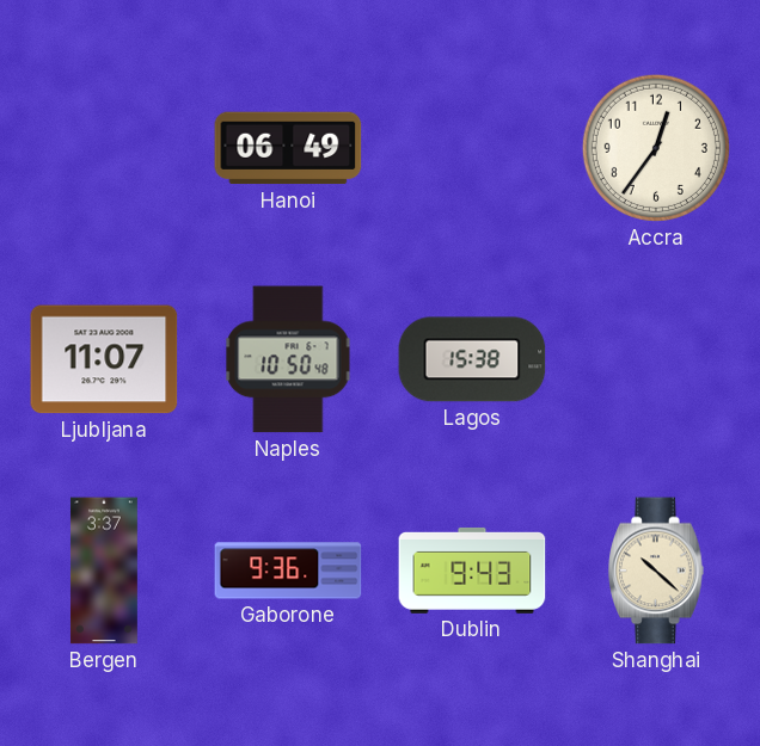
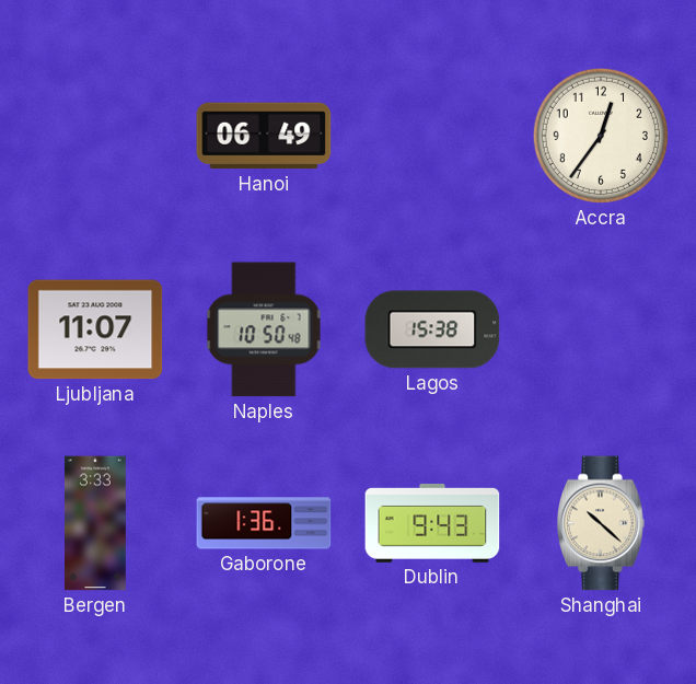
Bergen: 3:37 -> 3:33
Gaborone: 9:36 -> 1:36
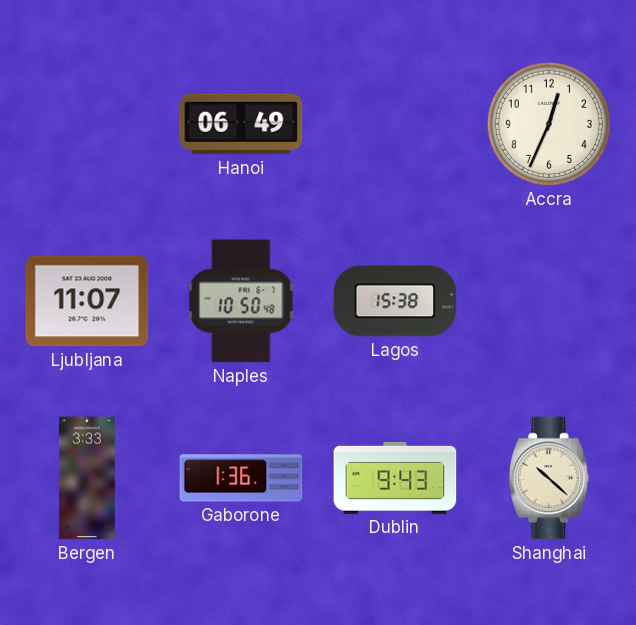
Accra: 12:36 -> 12:34
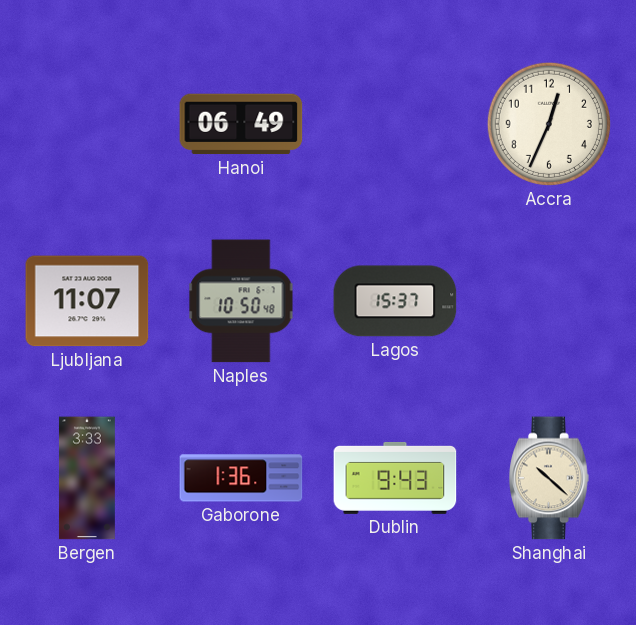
Lagos: 15:38 -> 15:37
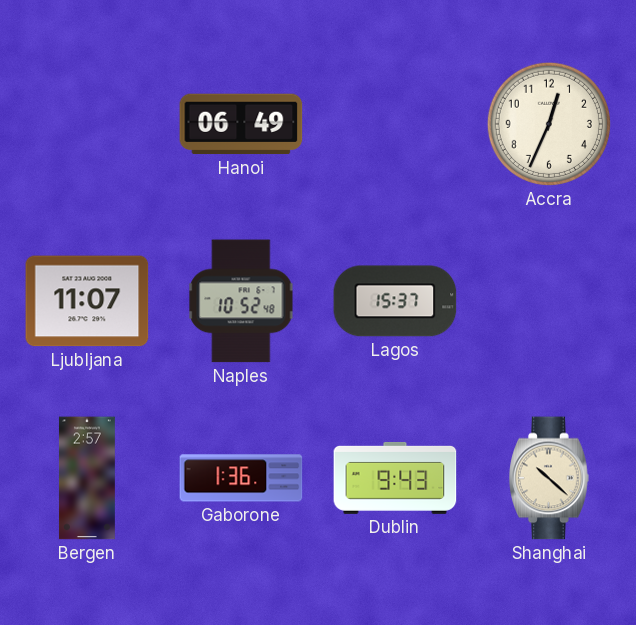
Naples: 10:50 -> 10:52
Bergen: 3:33 -> 2:57
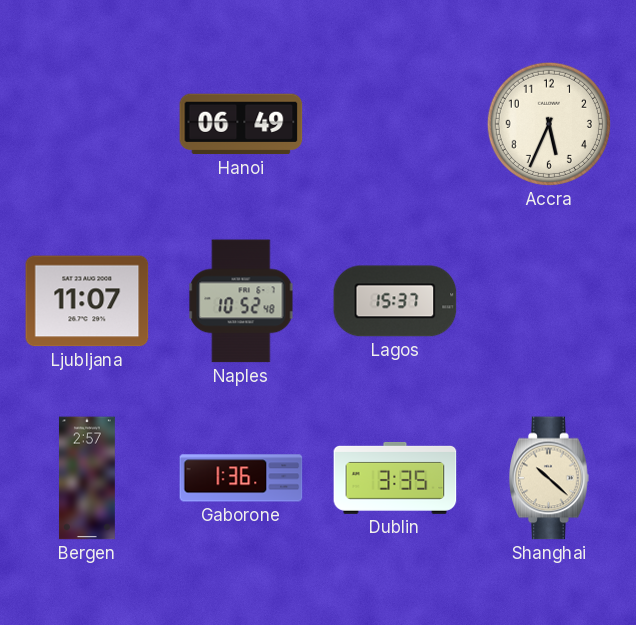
Accra: 12:34 -> 5:34
Dublin: 9:43 -> 3:35
